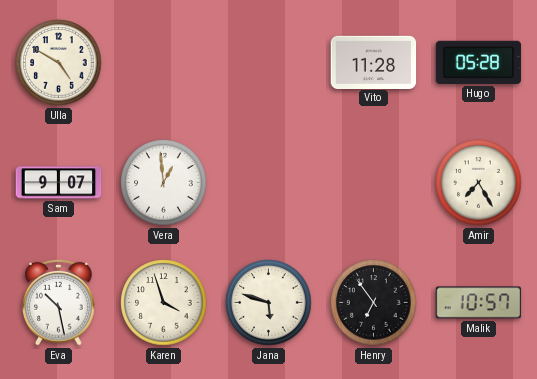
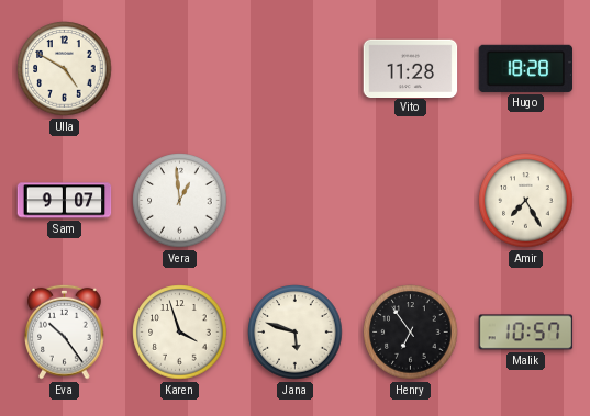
Hugo: 05:28 -> 18:28
Eva: 10:28 -> 10:24
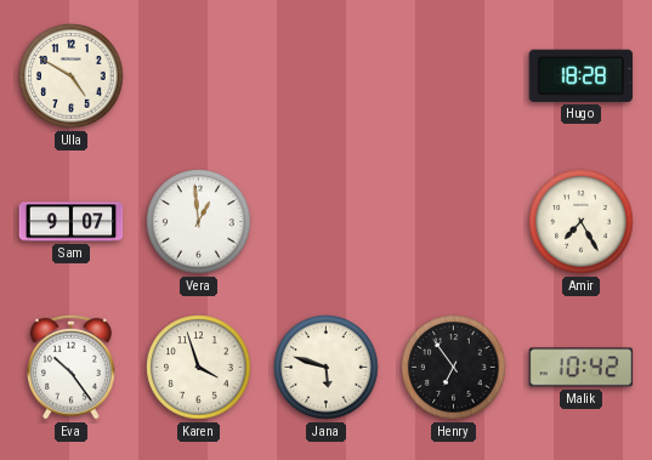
Vito: 11:28 -> none
Malik: 10:57 -> 10:42
